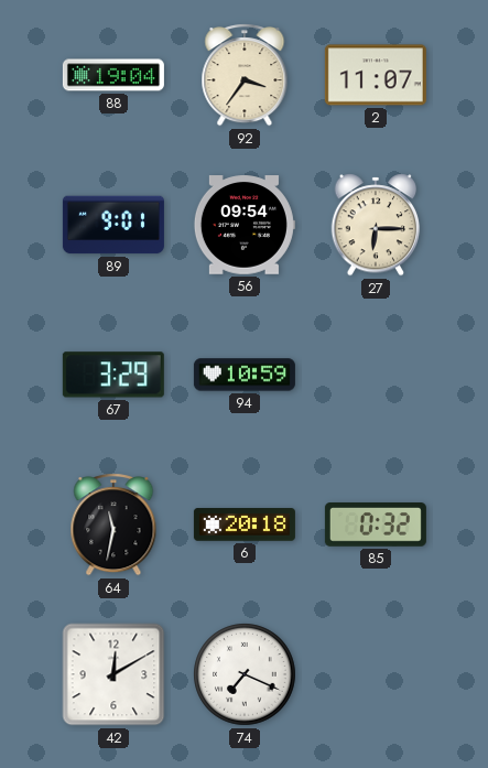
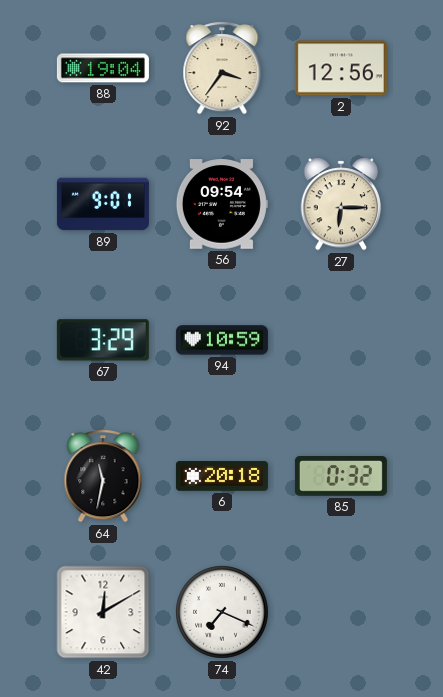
2: 11:07 -> 12:56
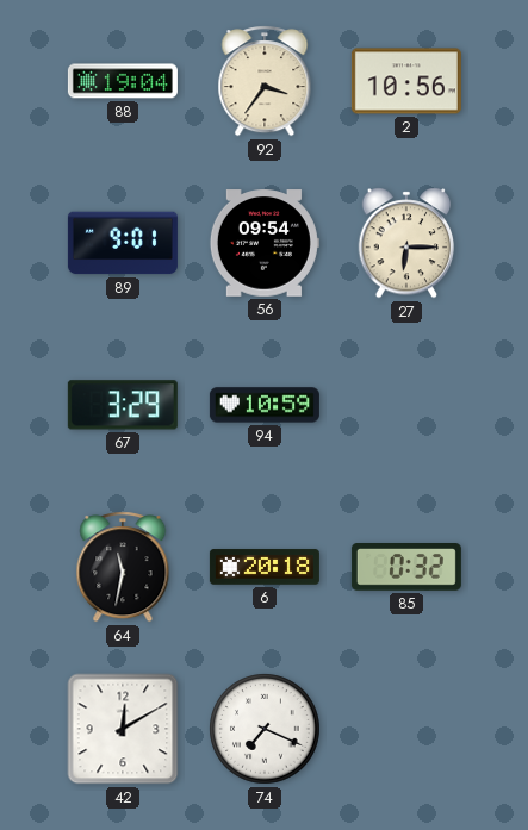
2: 12:56 -> 10:56
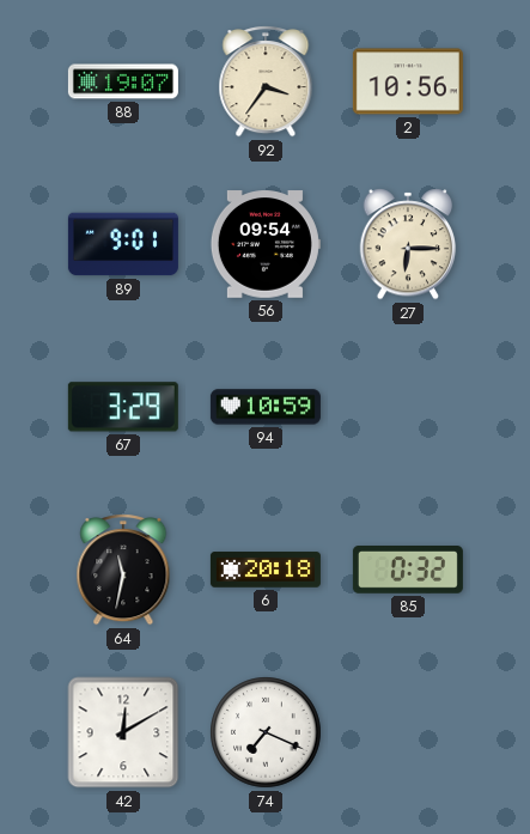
88: 19:04 -> 19:07
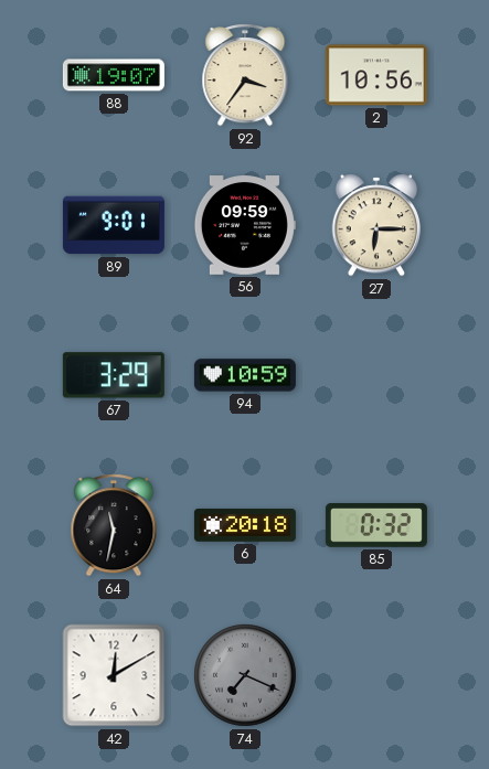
56: 09:54 -> 09:59
74 dial: white -> grey
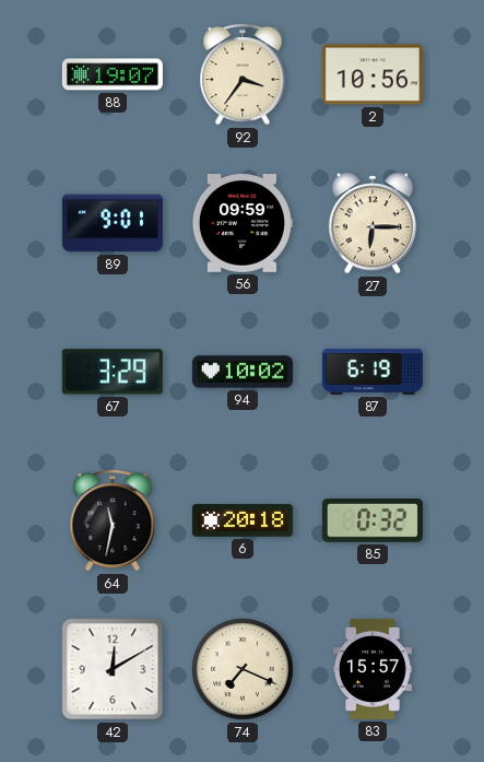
94: 10:59 -> 10:02
87: none -> 6:19
74 dial: grey -> cream
83: none -> 15:57
